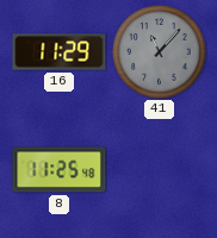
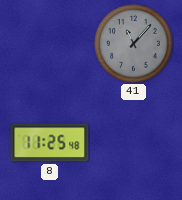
16: 11:29 -> none
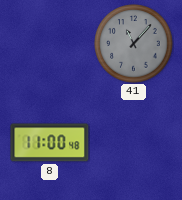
8: 11:25 -> 11:00
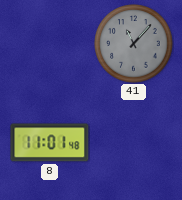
8: 11:00 -> 11:01
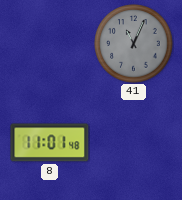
41: 11:07 -> 11:04
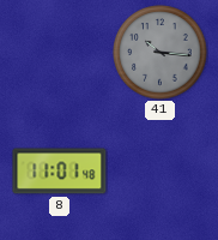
41: 11:04 -> 10:16
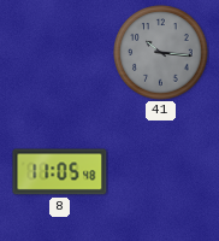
8: 11:01 -> 11:05
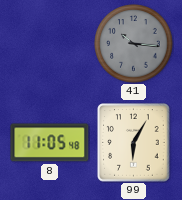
99: none -> 6:05
